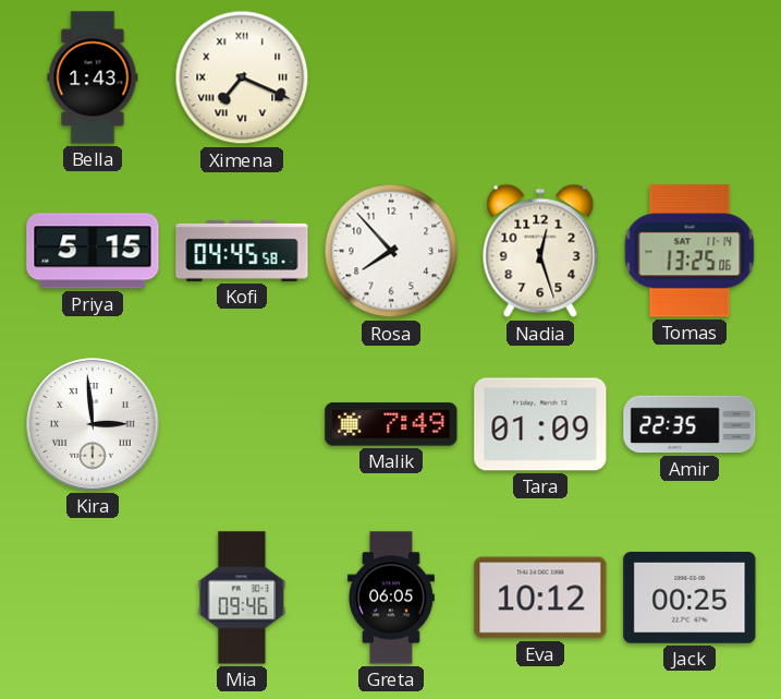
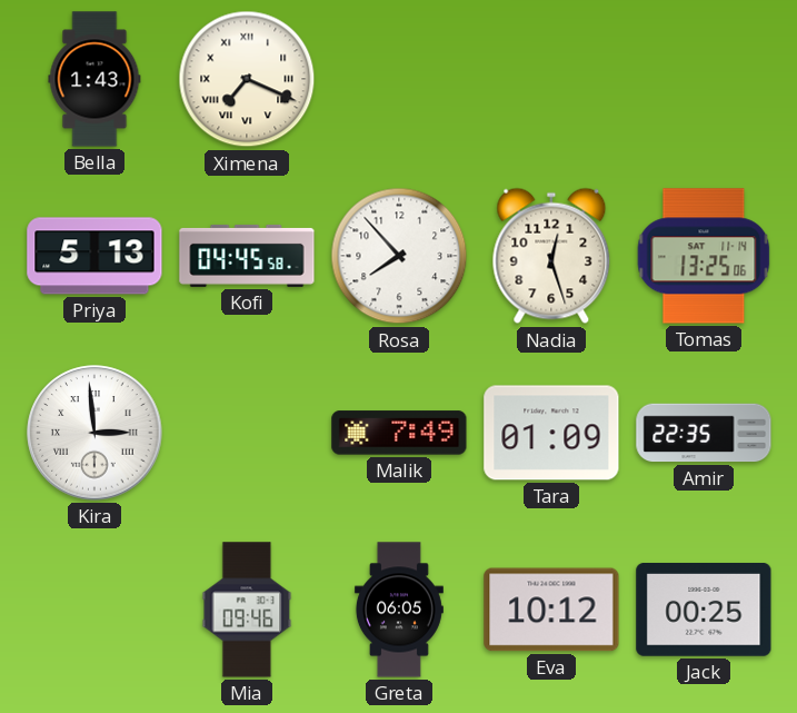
Priya: 5:15 -> 5:13
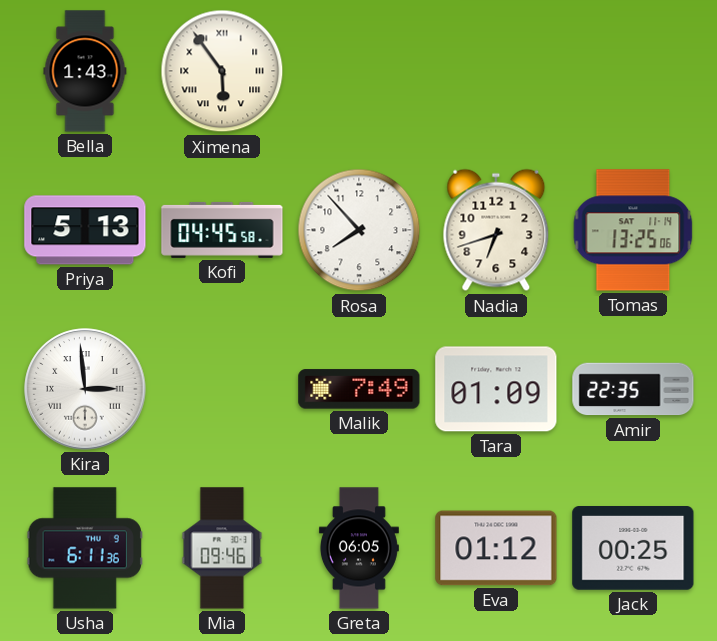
Ximena: 7:19 -> 5:54
Nadia: 12:27 -> 6:42
Usha: none -> 6:11
Eva: 10:12 -> 01:12
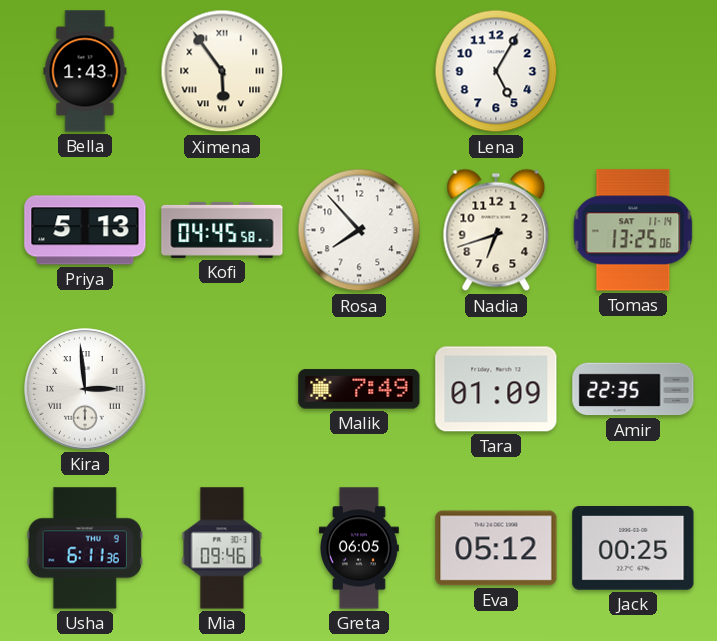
Lena: none -> 5:05
Eva: 01:12 -> 05:12
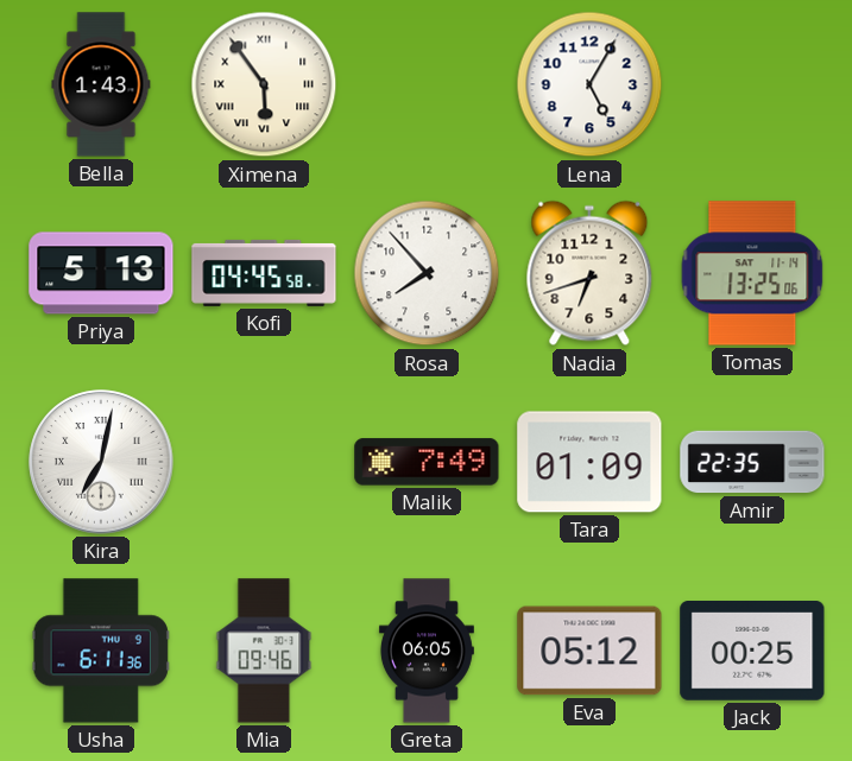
Kira: 2:59 -> 7:02
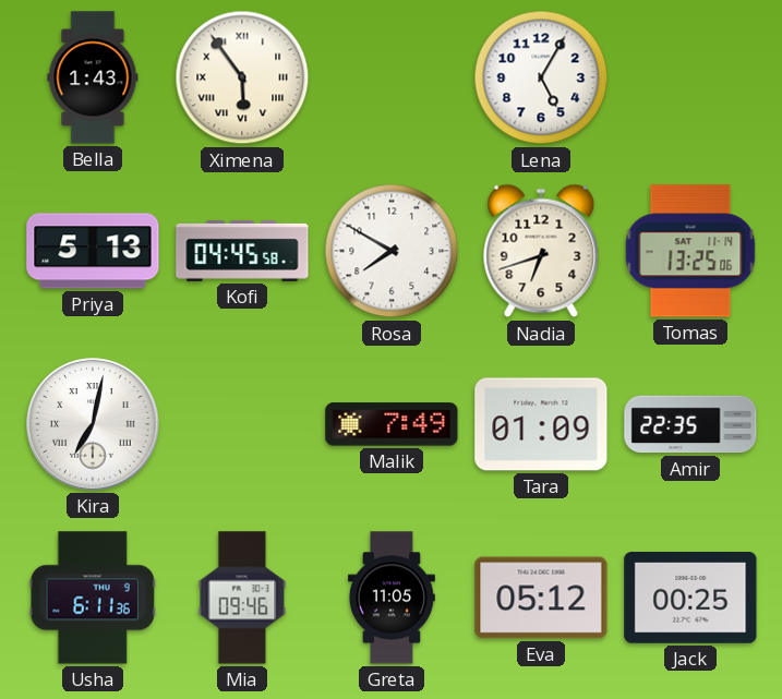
Rosa: 7:53 -> 7:50
Greta: 06:05 -> 11:05
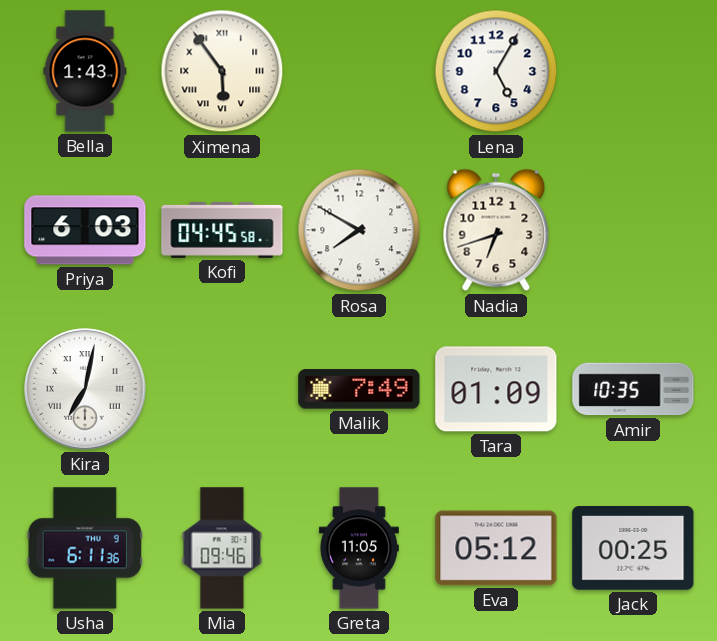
Priya: 5:13 -> 6:03
Tomas: 13:25 -> none
Amir: 22:35 -> 10:35
